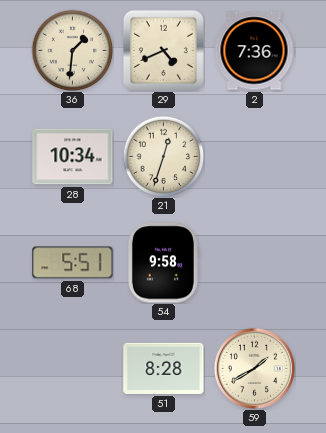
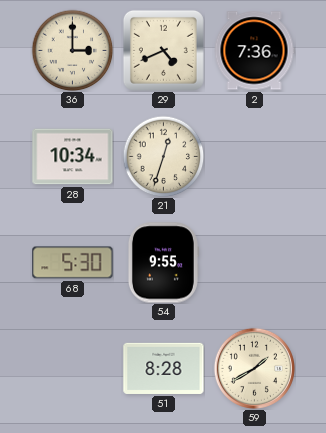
36: 1:31 -> 3:00
68: 5:51 -> 5:30
54: 9:58 -> 9:55
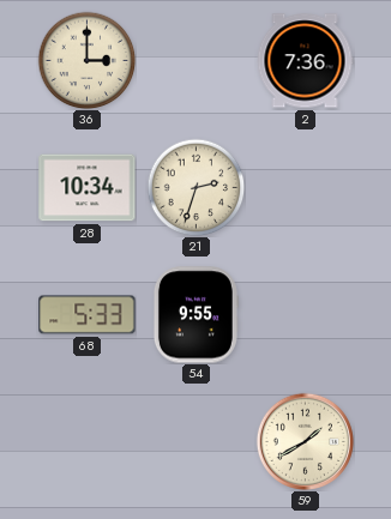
29: 4:41 -> none
21: 12:33 -> 2:33
68: 5:30 -> 5:33
51: 8:28 -> none
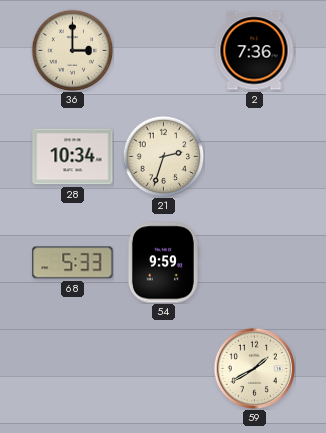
54: 9:55 -> 9:59
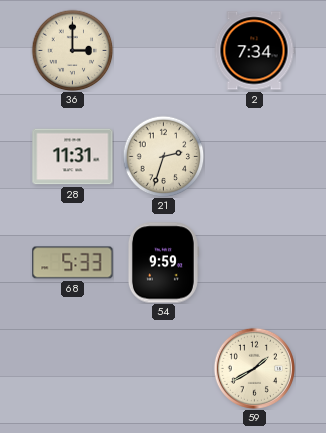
2: 7:36 -> 7:34
28: 10:34 -> 11:31
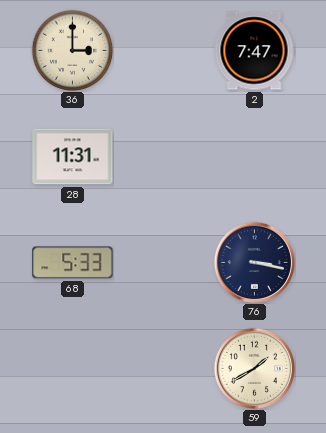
2: 7:34 -> 7:47
21: 2:33 -> none
54: 9:59 -> none
76: none -> 3:17
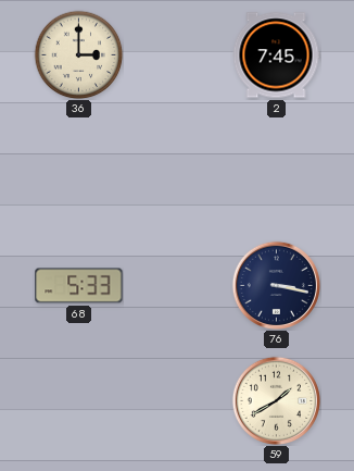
2: 7:47 -> 7:45
28: 11:31 -> none
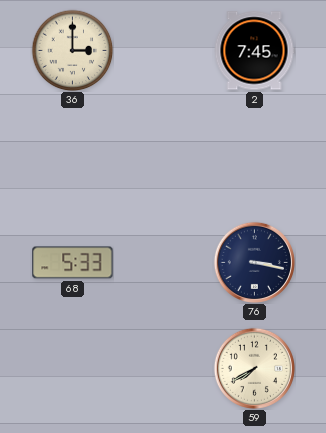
59: 1:40 -> 7:40
